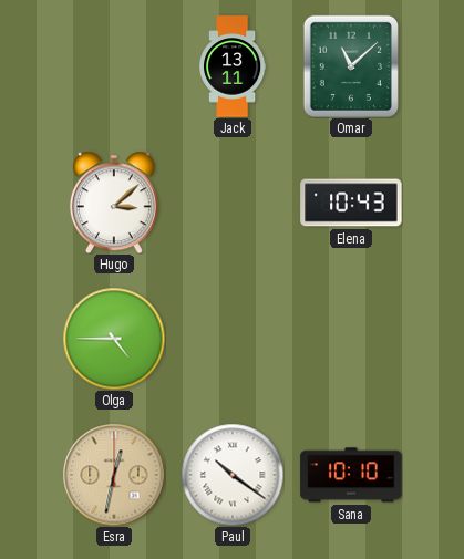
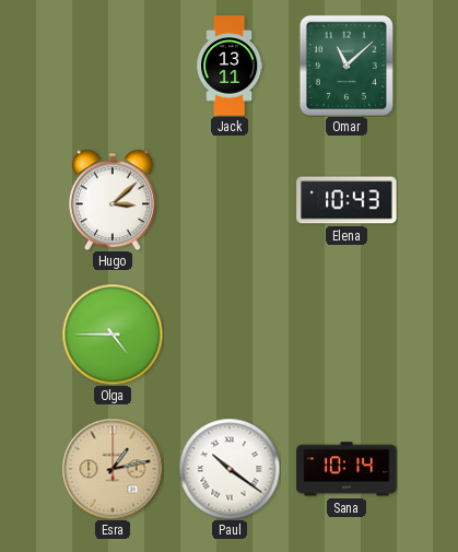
Esra: 12:32 -> 1:13
Sana: 10:10 -> 10:14
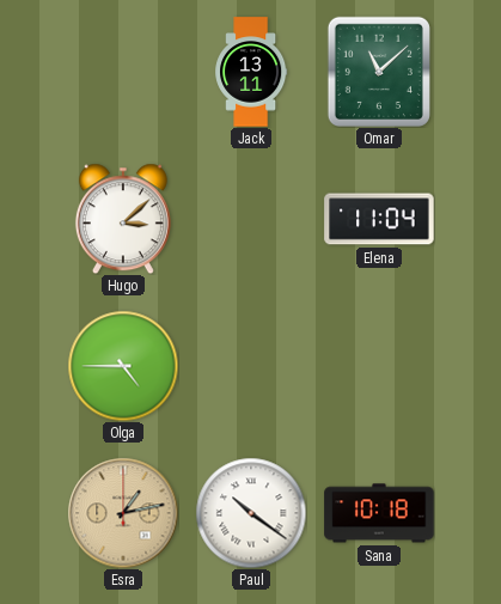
Elena: 10:43 -> 11:04
Sana: 10:14 -> 10:18
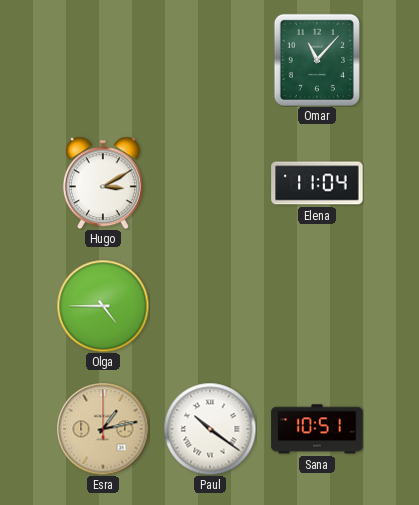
Jack: 13:11 -> none
Omar: 11:08 -> 11:07
Hugo: 3:08 -> 3:10
Sana: 10:18 -> 10:51
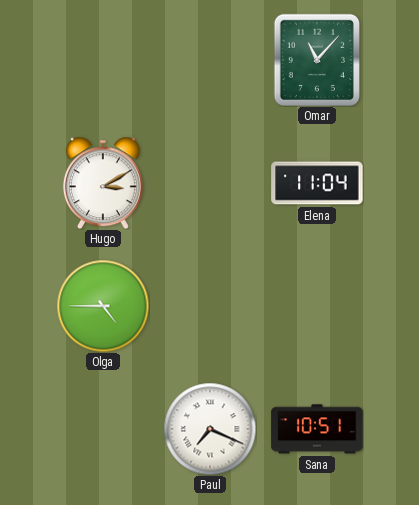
Esra: 1:13 -> none
Paul: 10:21 -> 7:19
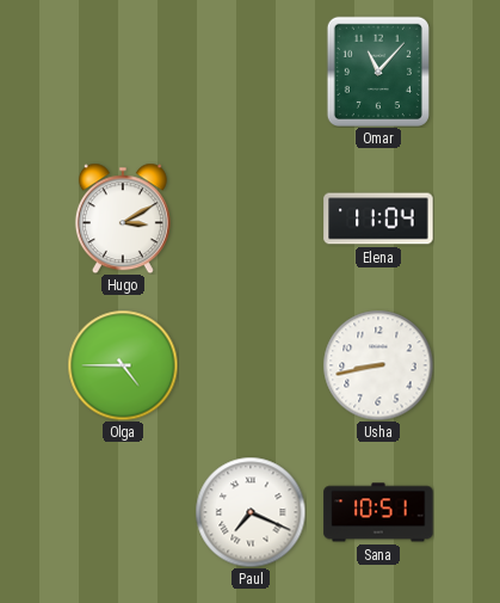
Usha: none -> 8:43
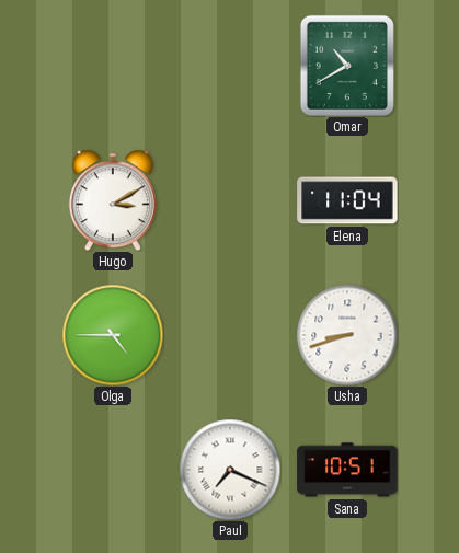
Omar: 11:07 -> 10:40
Usha: 8:43 -> 8:42
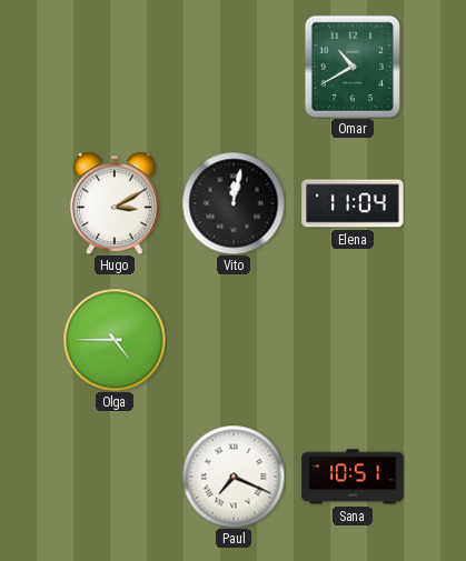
Vito: none -> 12:02
Usha: 8:42 -> none
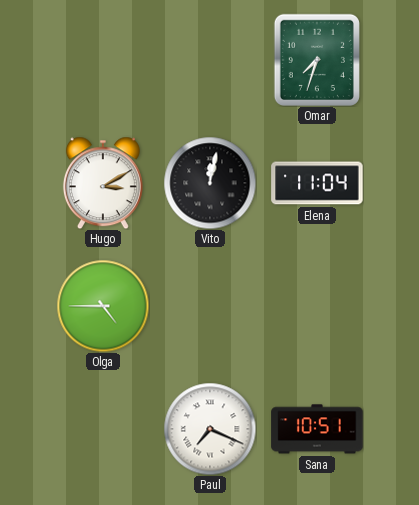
Omar: 10:40 -> 7:33
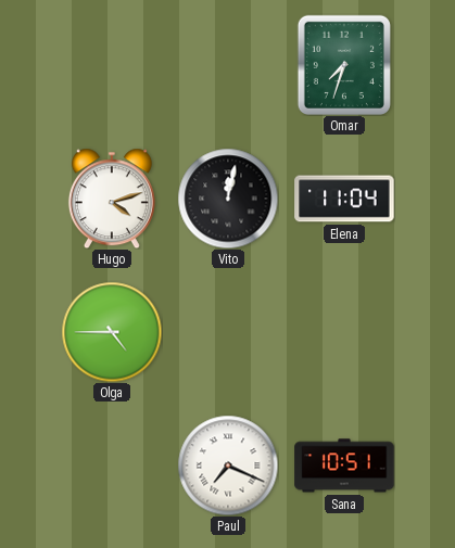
Hugo: 3:10 -> 4:12
